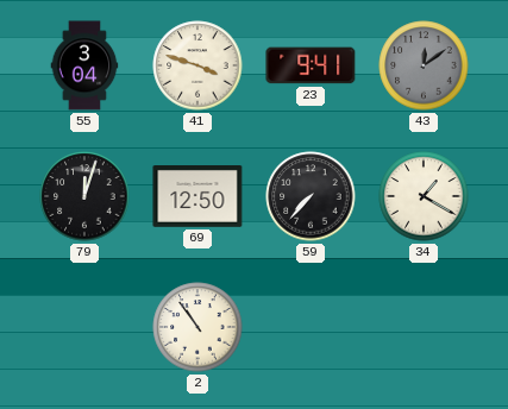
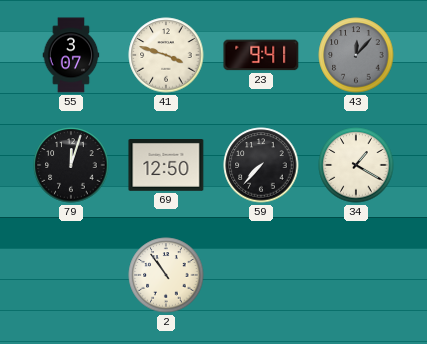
55: 3:04 -> 3:07
43: 12:09 -> 12:07
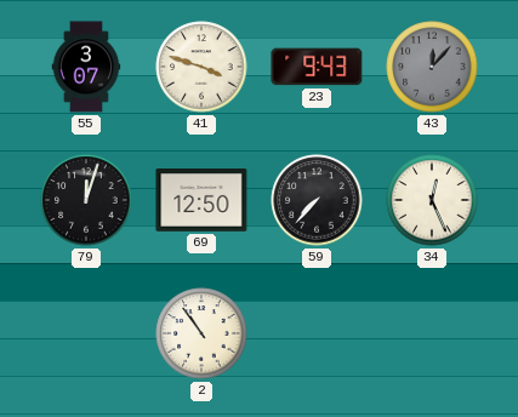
23: 9:41 -> 9:43
34: 1:20 -> 12:26
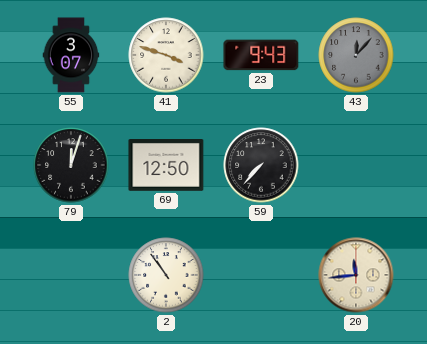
34: 12:26 -> none
20: none -> 11:44
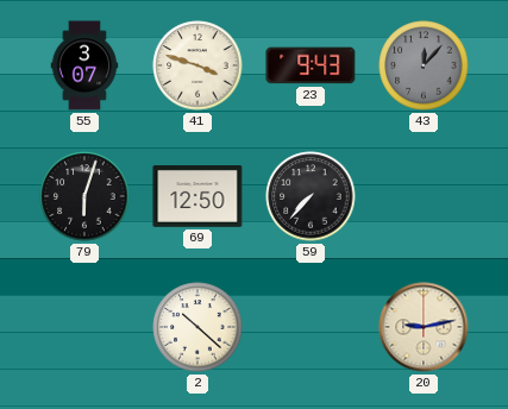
79: 12:03 -> 6:03
2: 10:54 -> 10:22
20: 11:44 -> 9:13
